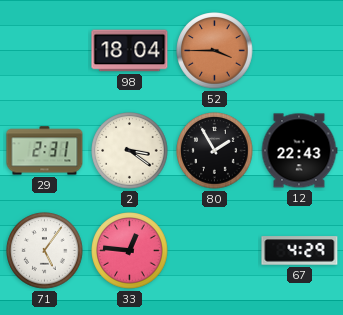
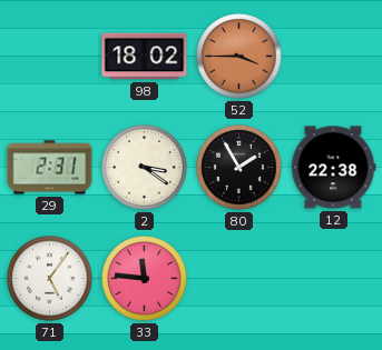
98: 18:04 -> 18:02
12: 22:43 -> 22:38
33: 12:46 -> 11:46
67: 4:29 -> none
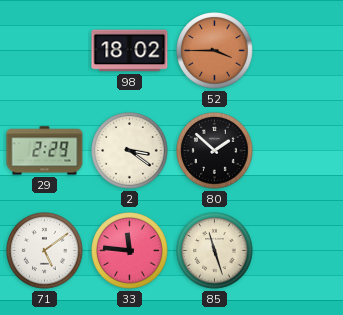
29: 2:31 -> 2:29
80: 1:55 -> 1:52
12: 22:38 -> none
71: 5:06 -> 5:09
85: none -> 11:27
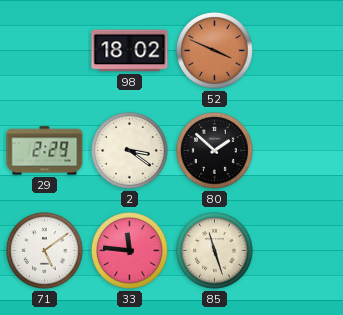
52: 3:45 -> 3:49
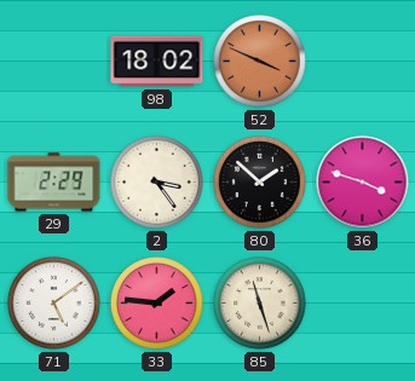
2: 3:21 -> 3:24
36: none -> 3:48
33: 11:46 -> 1:46
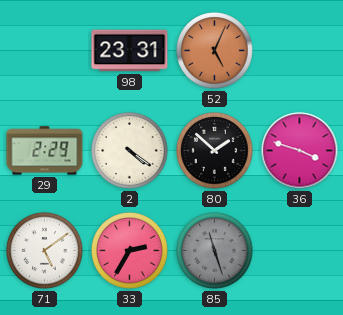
98: 18:02 -> 23:31
52: 3:49 -> 5:04
2: 3:24 -> 4:21
33: 1:46 -> 2:35
85 dial: cream -> grey
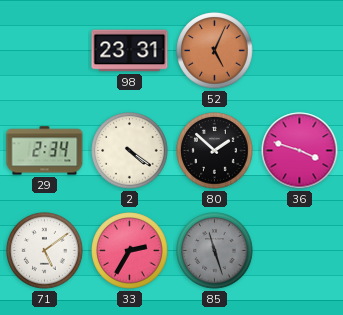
29: 2:29 -> 2:34
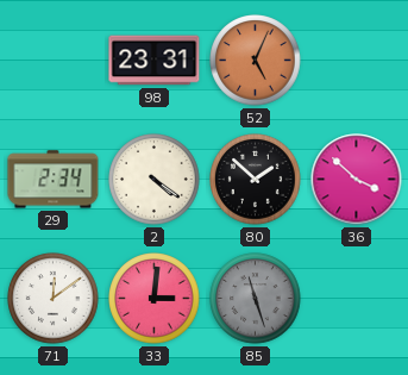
36: 3:48 -> 3:52
71: 5:09 -> 12:09
33: 2:35 -> 3:01
